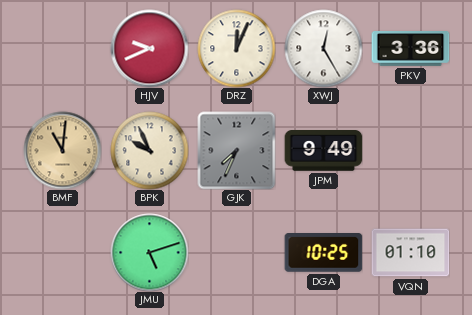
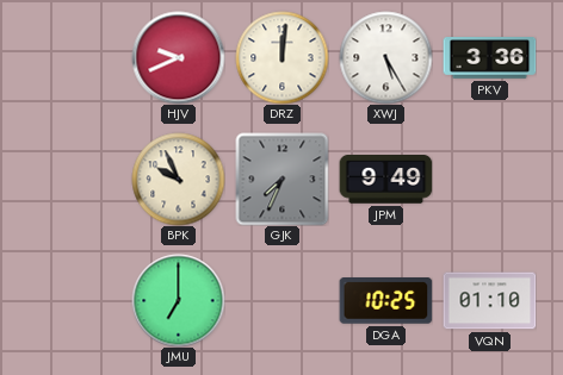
DRZ: 12:04 -> 12:01
XWJ: 12:25 -> 5:25
BMF: 11:01 -> none
JMU: 5:12 -> 7:00
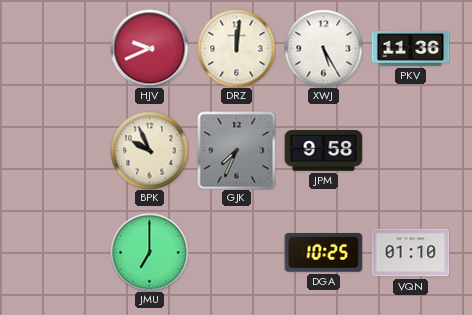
PKV: 3:36 -> 11:36
JPM: 9:49 -> 9:58
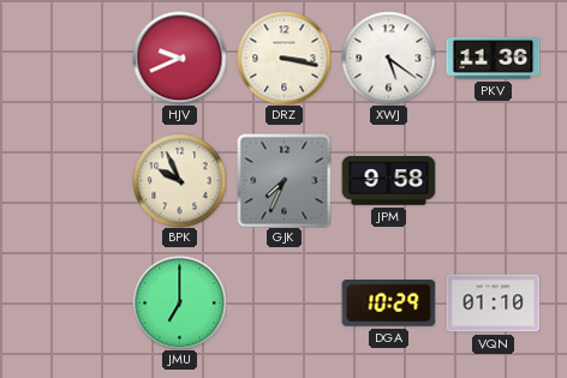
DRZ: 12:01 -> 3:17
XWJ: 5:25 -> 5:21
DGA: 10:25 -> 10:29
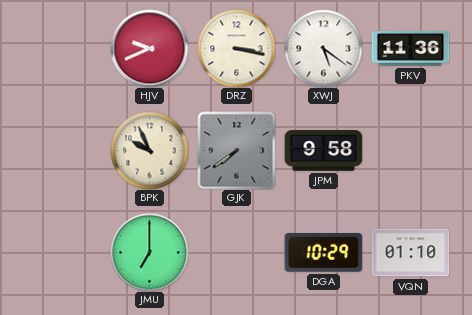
GJK: 7:34 -> 7:39
